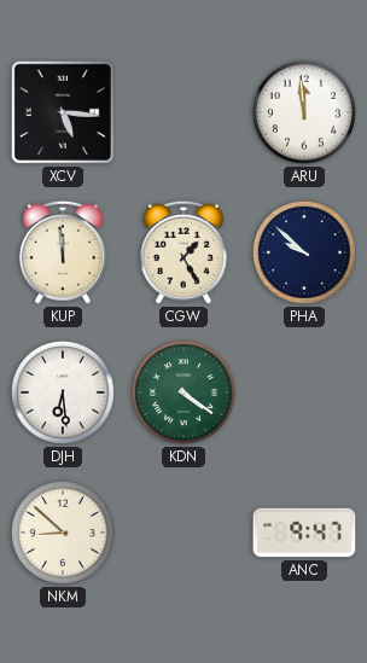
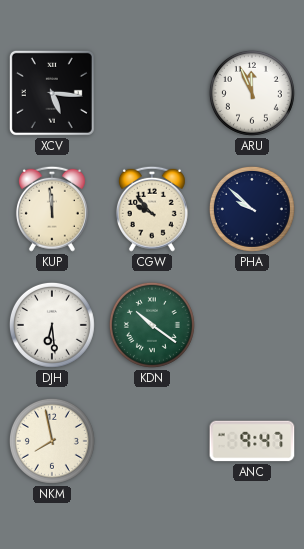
ARU: 11:59 -> 11:56
CGW: 1:25 -> 9:53
KDN: 4:21 -> 10:21
NKM: 8:52 -> 7:58
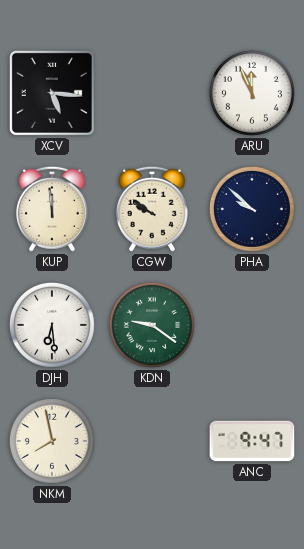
CGW: 9:53 -> 9:51
KDN: 10:21 -> 9:21
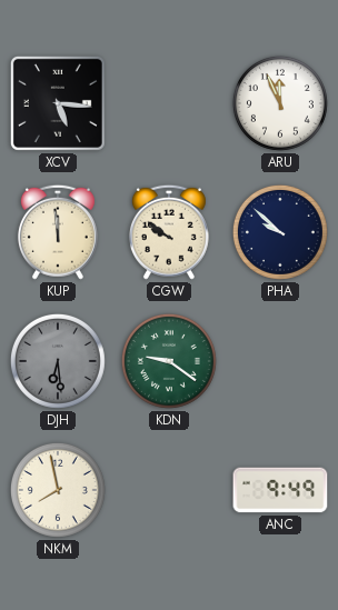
DJH dial: white -> grey
ANC: 9:47 -> 9:49
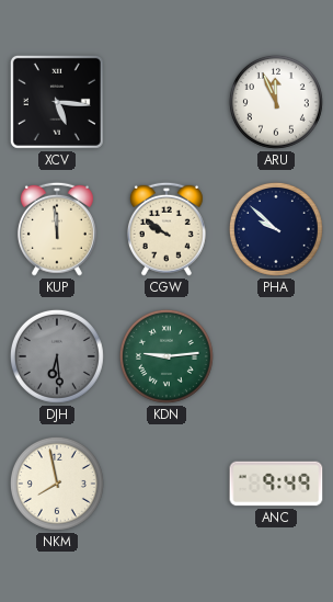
KDN: 9:21 -> 9:14
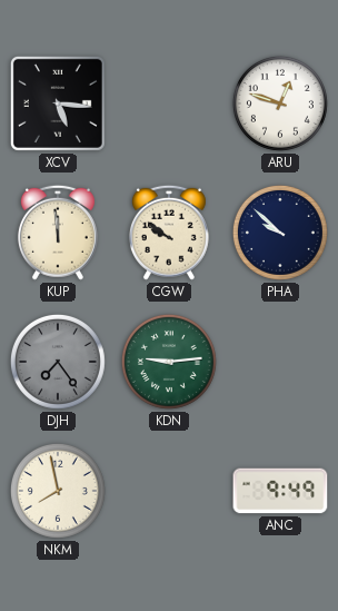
ARU: 11:56 -> 12:48
DJH: 6:29 -> 7:24
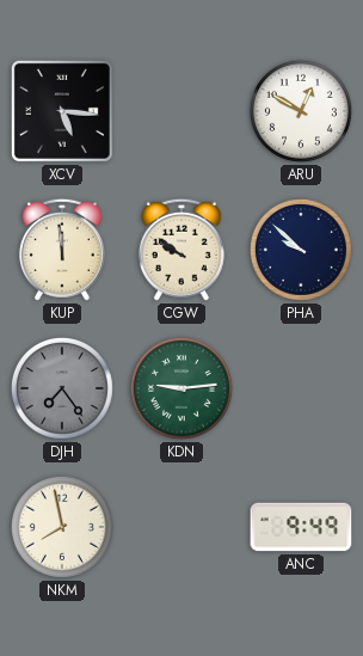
ARU: 12:48 -> 12:50
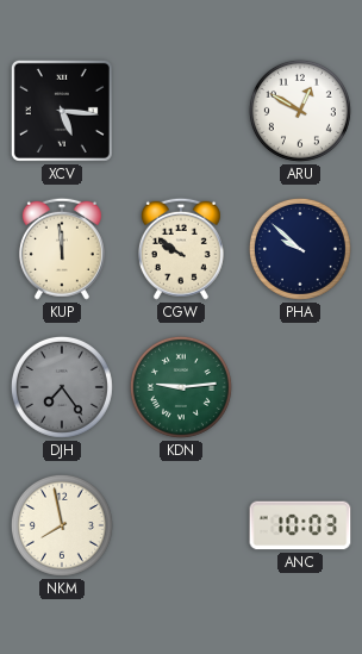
ANC: 9:49 -> 10:03
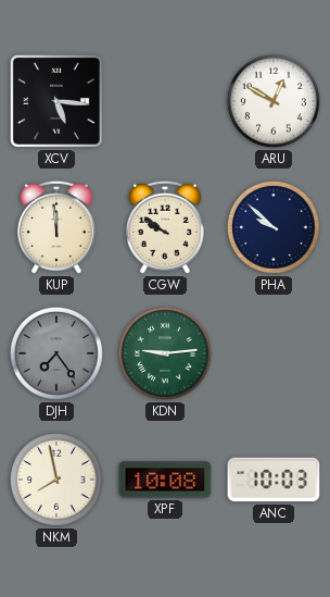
XPF: none -> 10:08
